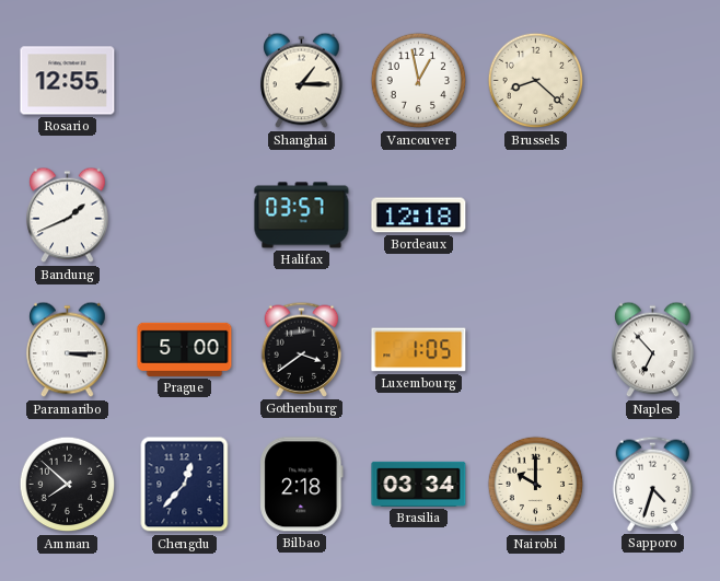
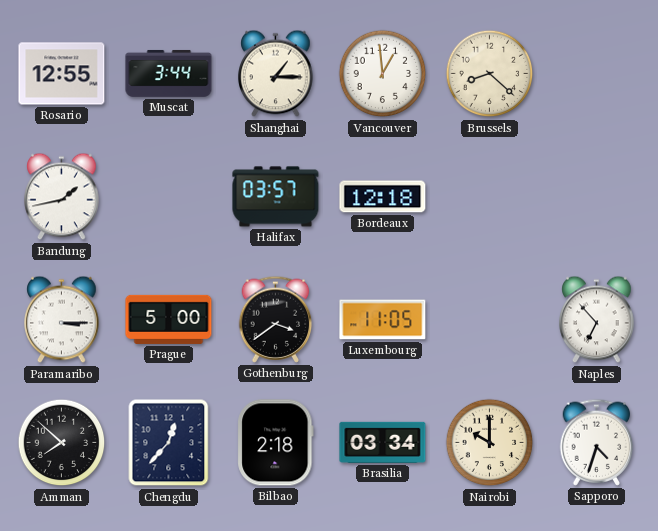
Muscat: none -> 3:44
Vancouver: 12:58 -> 12:59
Bandung: 1:41 -> 1:43
Luxembourg: 1:05 -> 11:05
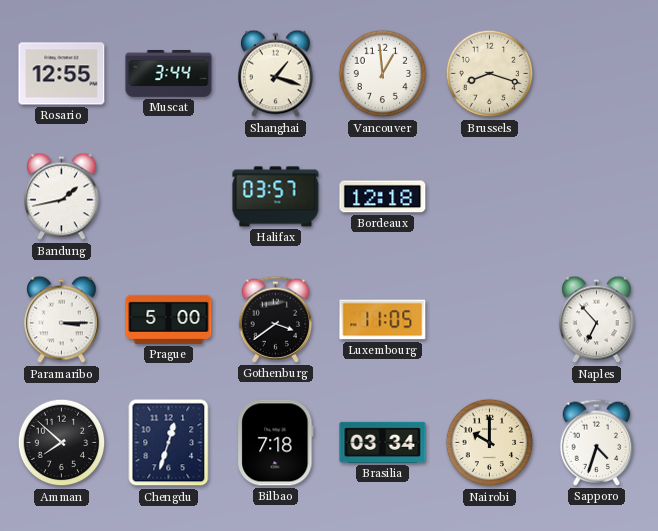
Shanghai: 1:15 -> 1:18
Brussels: 8:22 -> 8:18
Chengdu: 12:37 -> 12:33
Bilbao: 2:18 -> 7:18
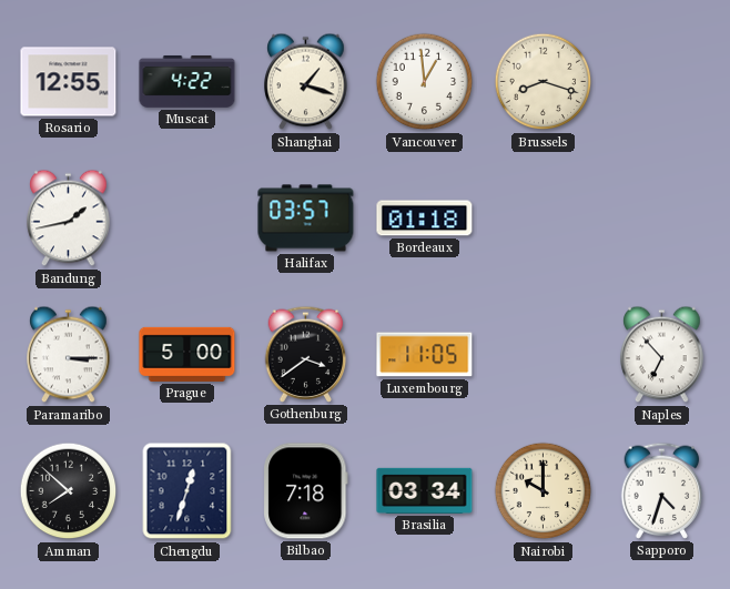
Muscat: 3:44 -> 4:22
Bordeaux: 12:18 -> 01:18
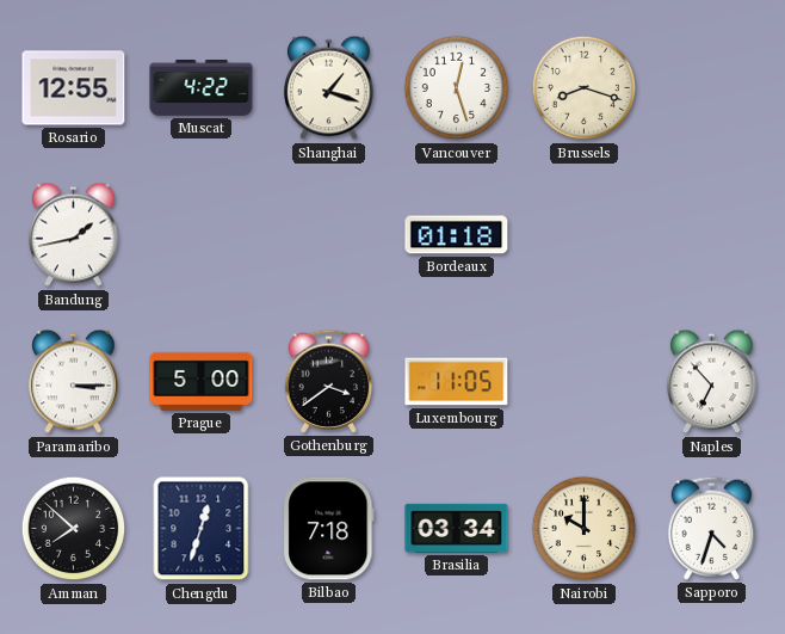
Vancouver: 12:59 -> 12:27
Halifax: 03:57 -> none
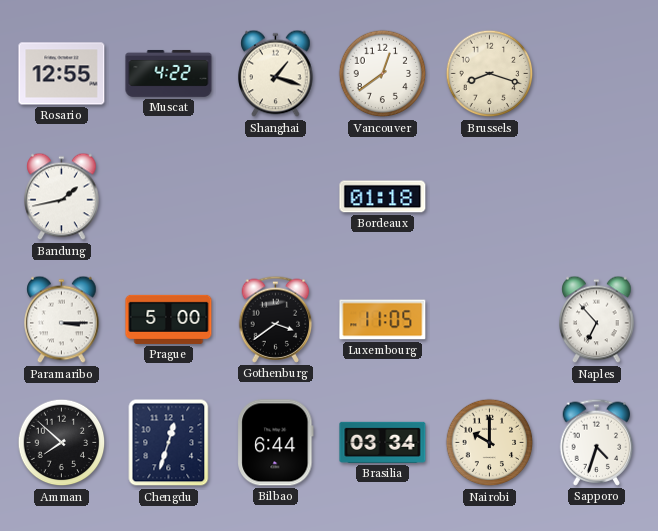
Vancouver: 12:27 -> 12:39
Bilbao: 7:18 -> 6:44
